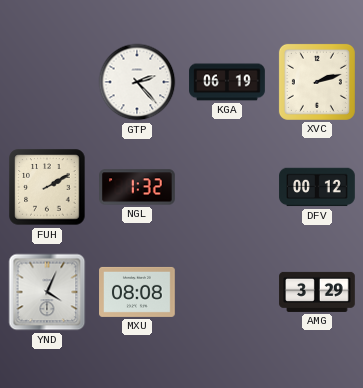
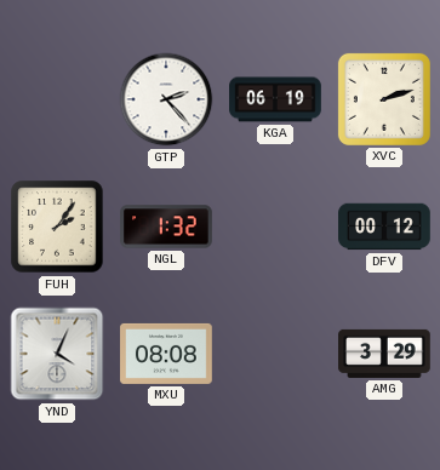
FUH: 2:10 -> 2:06
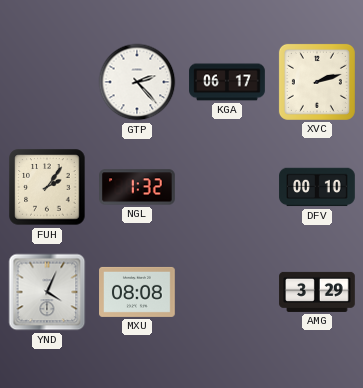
KGA: 06:19 -> 06:17
DFV: 00:12 -> 00:10
